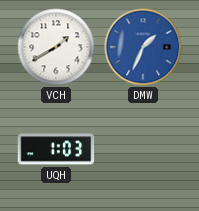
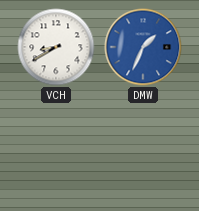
VCH: 1:40 -> 8:40
UQH: 1:03 -> none
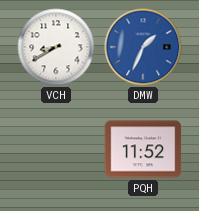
PQH: none -> 11:52
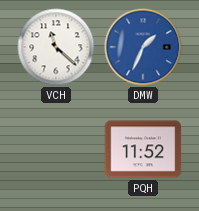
VCH: 8:40 -> 11:22
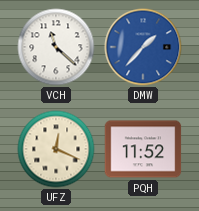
DMW: 1:34 -> 1:37
UFZ: none -> 12:19
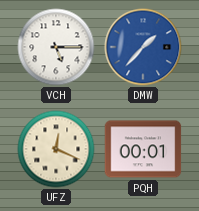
VCH: 11:22 -> 5:15
PQH: 11:52 -> 00:01
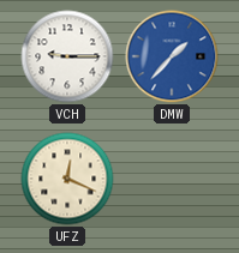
VCH: 5:15 -> 9:15
PQH: 00:01 -> none
